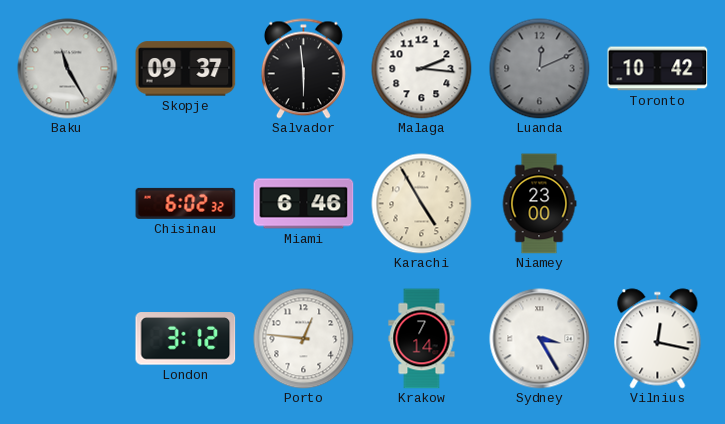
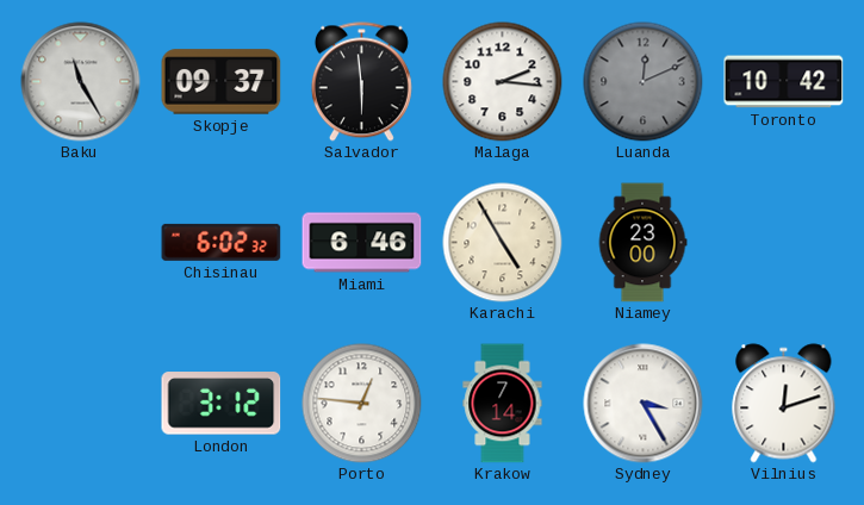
Vilnius: 12:17 -> 12:12
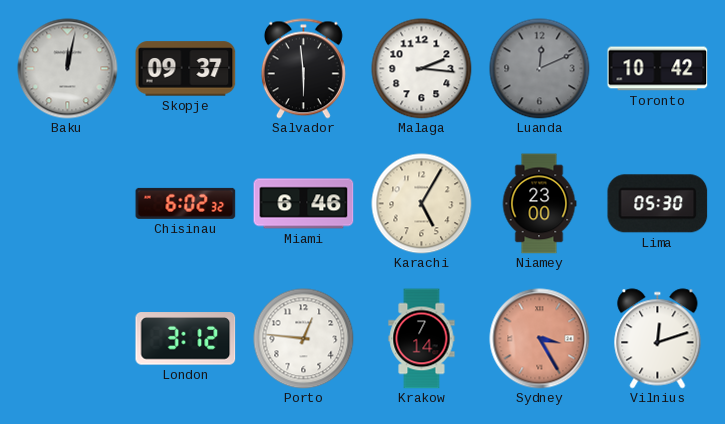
Baku: 11:25 -> 12:02
Karachi: 4:55 -> 5:05
Lima: none -> 05:30
Sydney dial: white -> salmon
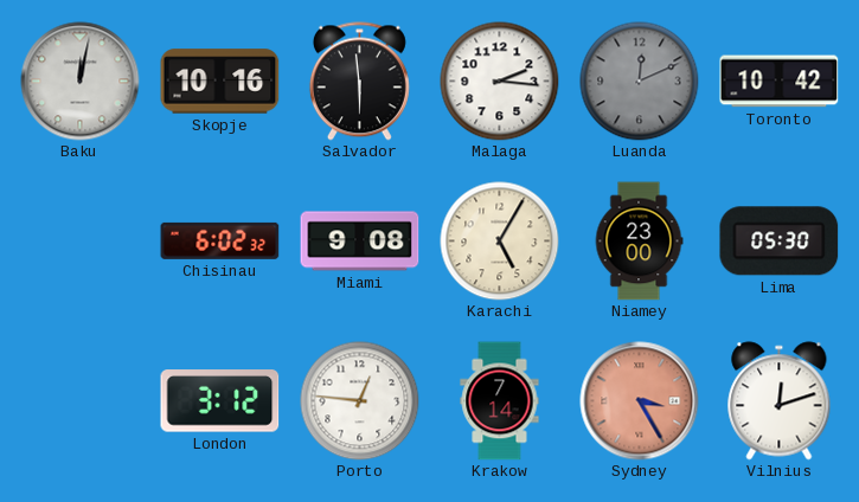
Skopje: 09:37 -> 10:16
Miami: 6:46 -> 9:08
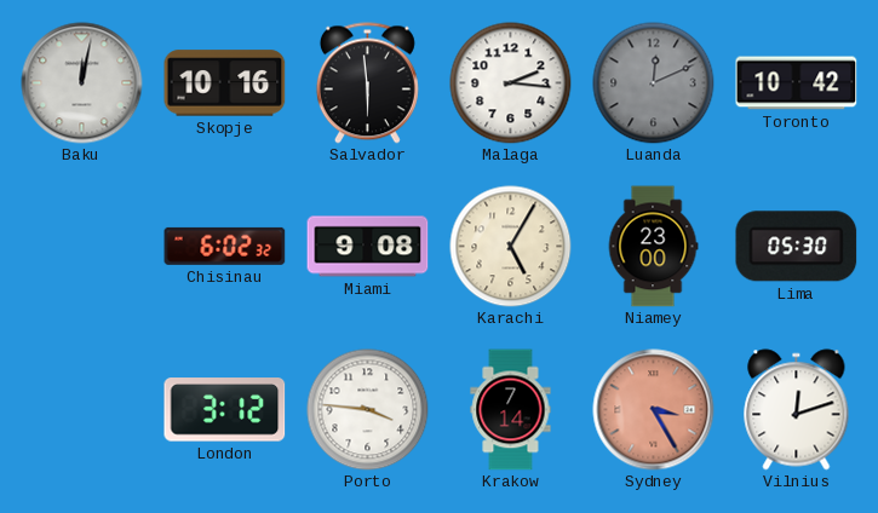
Porto: 12:46 -> 3:46
